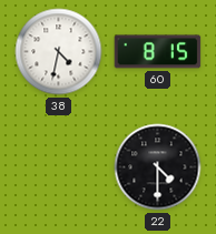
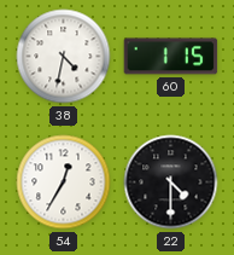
60: 8:15 -> 1:15
54: none -> 12:35
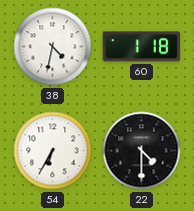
60: 1:15 -> 1:18
54: 12:35 -> 6:35
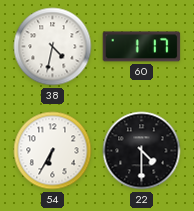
60: 1:18 -> 1:17
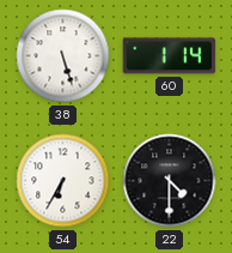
38: 4:32 -> 5:27
60: 1:17 -> 1:14
